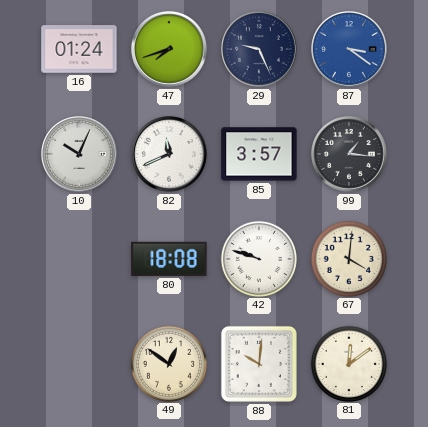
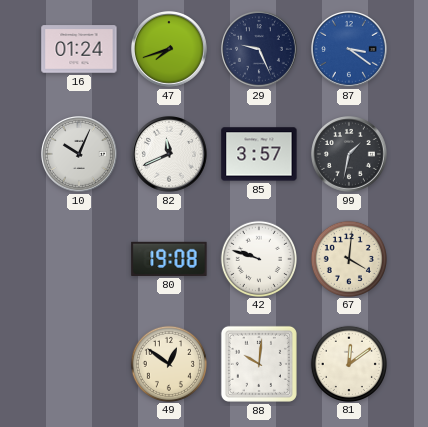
99: 1:16 -> 1:32
80: 18:08 -> 19:08
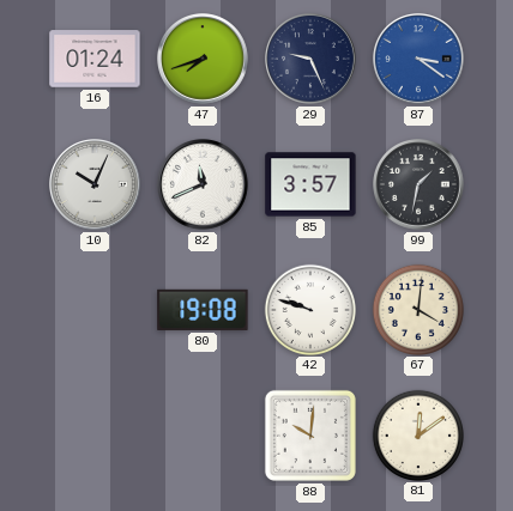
49: 12:51 -> none
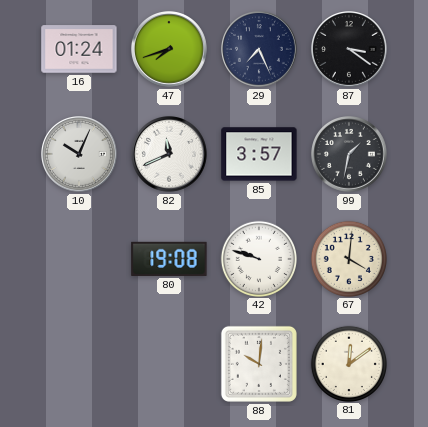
29: 9:26 -> 7:26
87 dial: blue -> black
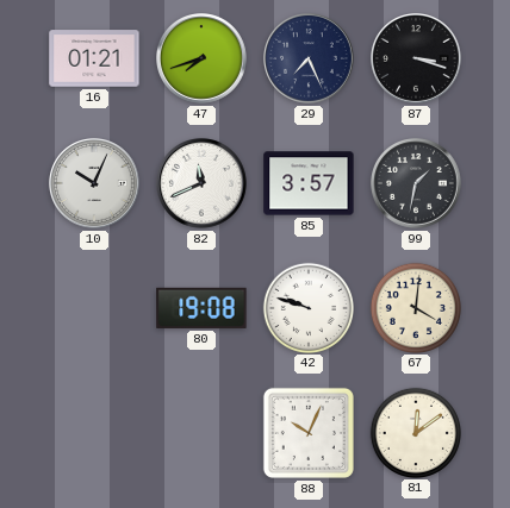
16: 01:24 -> 01:21
87: 3:21 -> 3:18
88: 10:01 -> 10:04
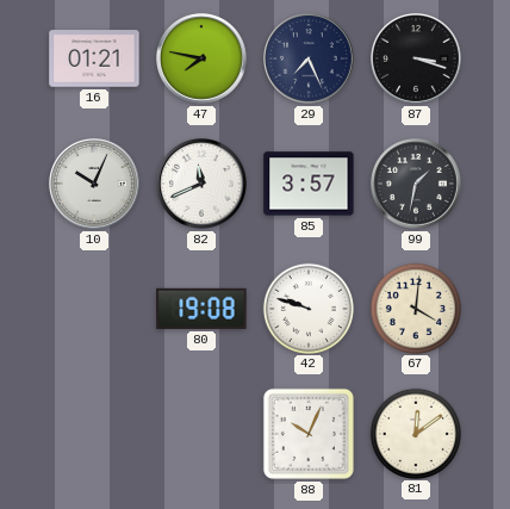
47: 7:42 -> 7:47
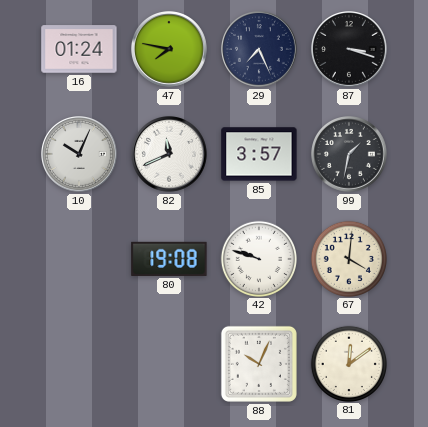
16: 01:21 -> 01:24
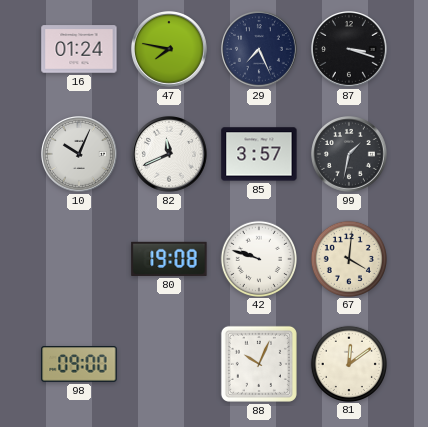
98: none -> 09:00
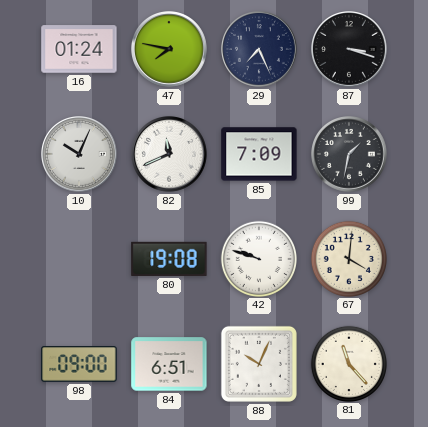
85: 3:57 -> 7:09
84: none -> 6:51
81: 12:09 -> 11:23
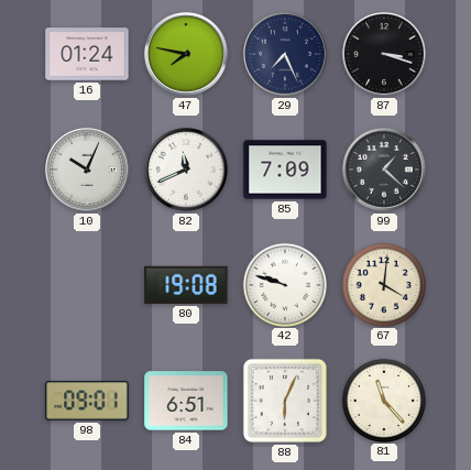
99: 1:32 -> 1:22
98: 09:00 -> 09:01
88: 10:04 -> 6:04
